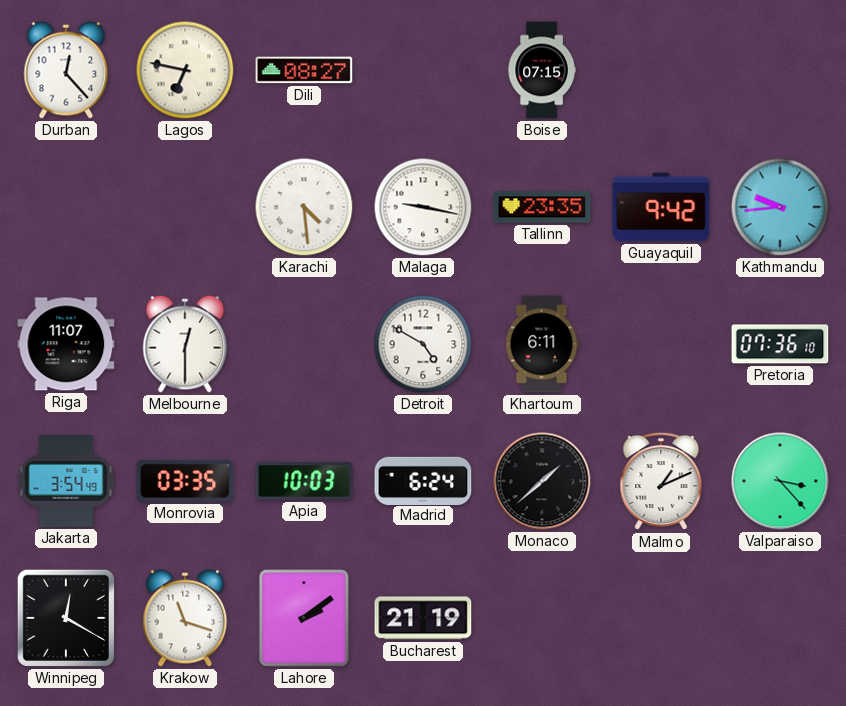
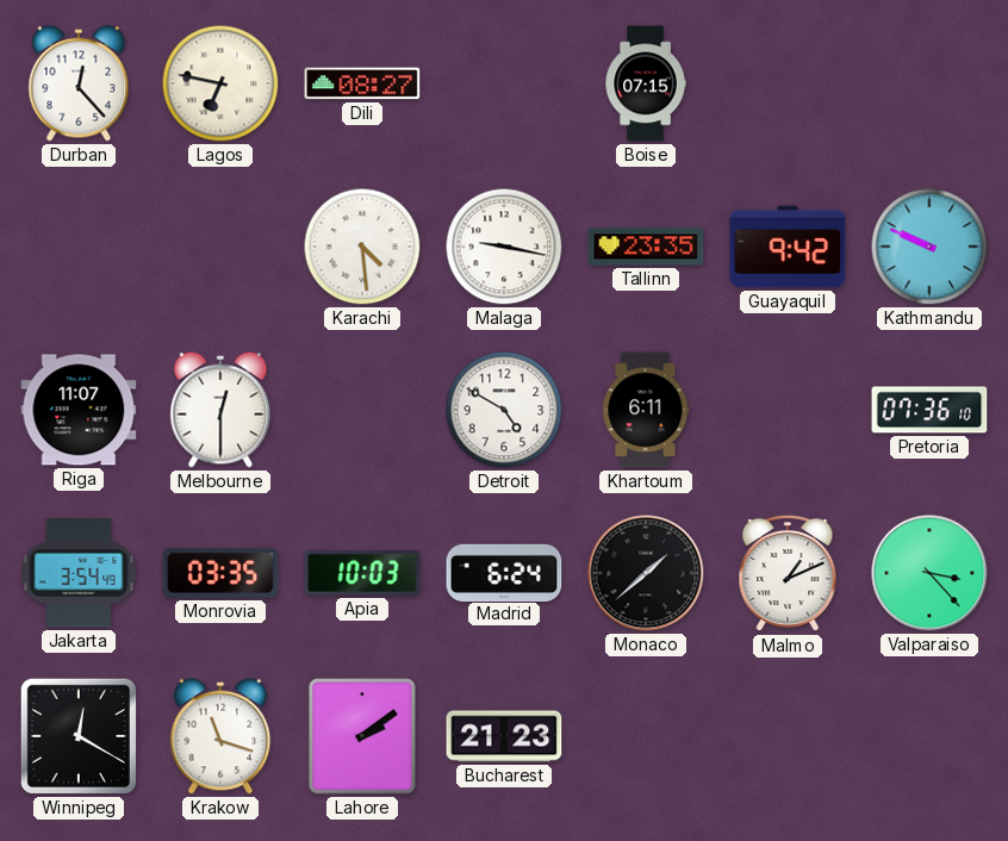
Kathmandu: 9:44 -> 9:49
Bucharest: 21:19 -> 21:23
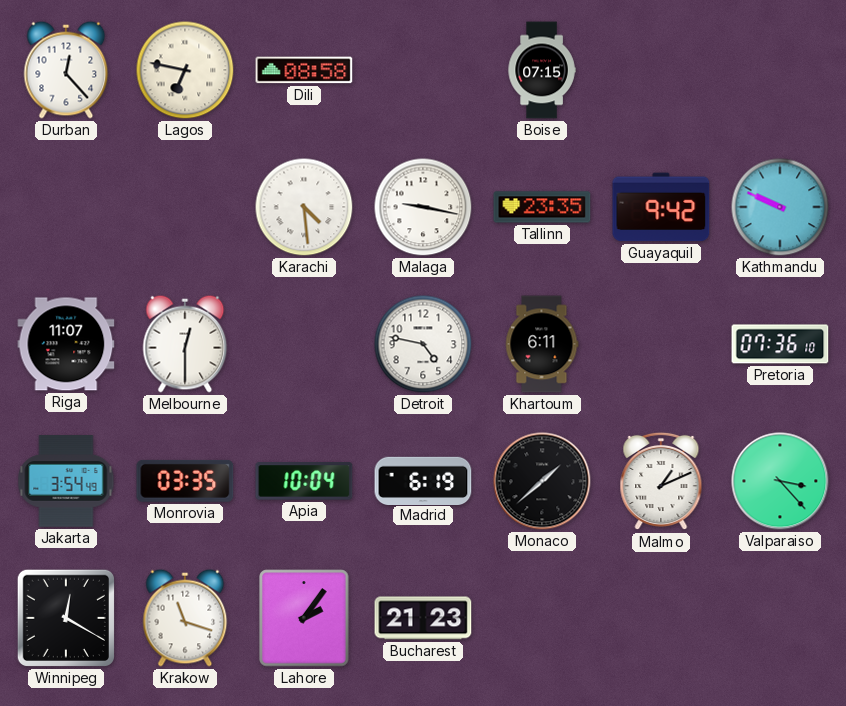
Dili: 08:27 -> 08:58
Detroit: 4:50 -> 4:47
Apia: 10:03 -> 10:04
Madrid: 6:24 -> 6:19
Lahore: 2:09 -> 2:06
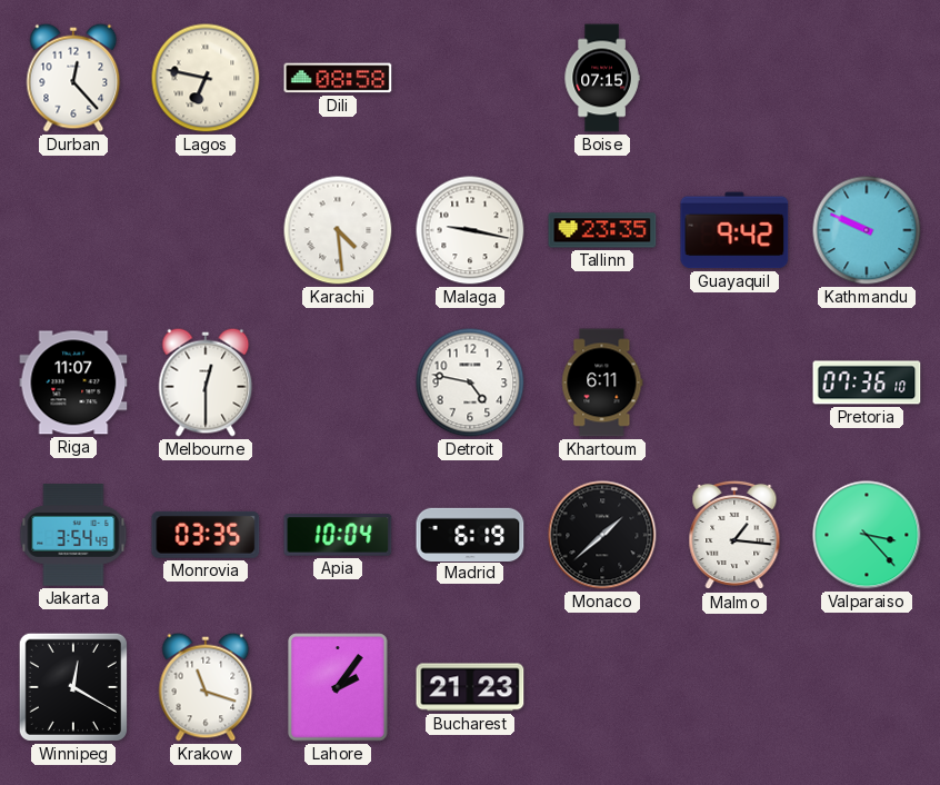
Malmo: 1:11 -> 1:16
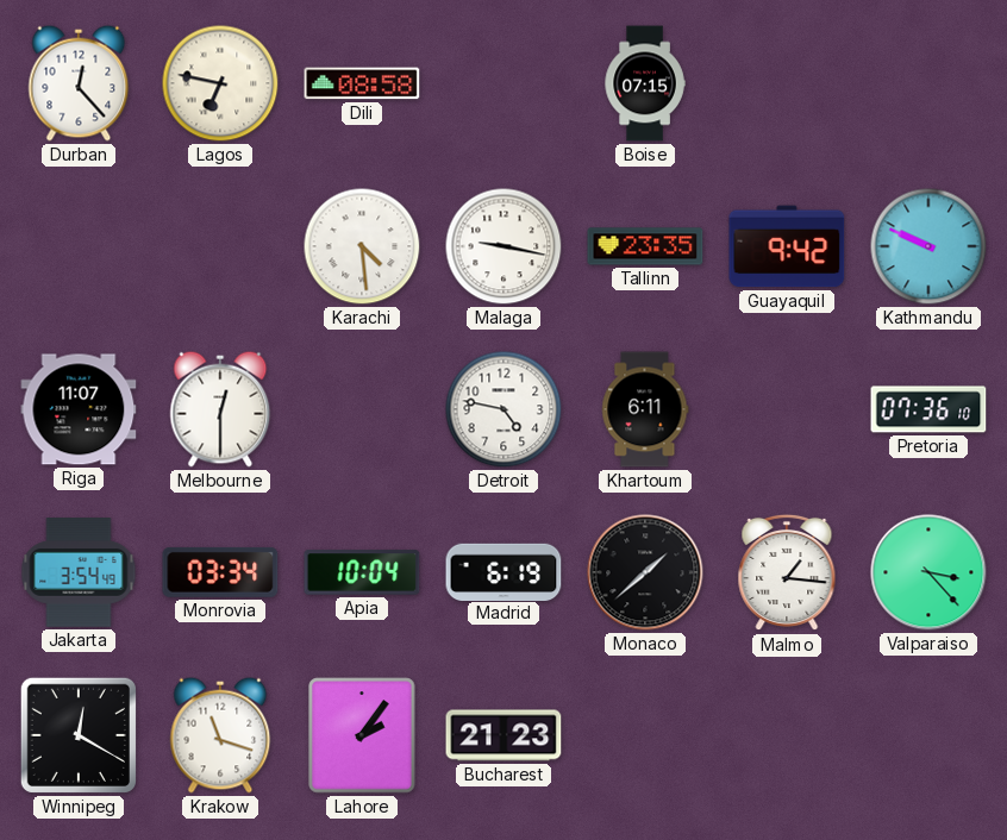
Monrovia: 03:35 -> 03:34
